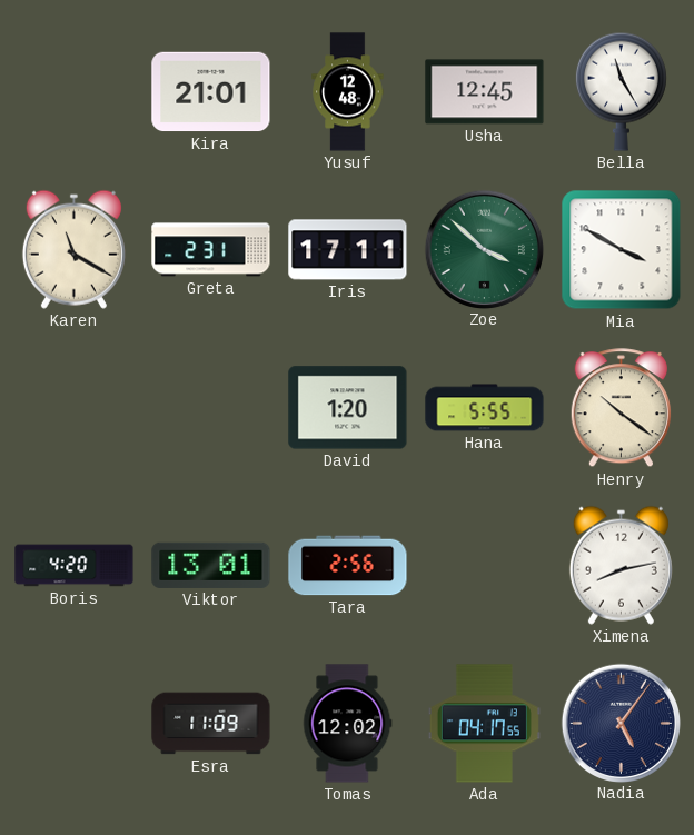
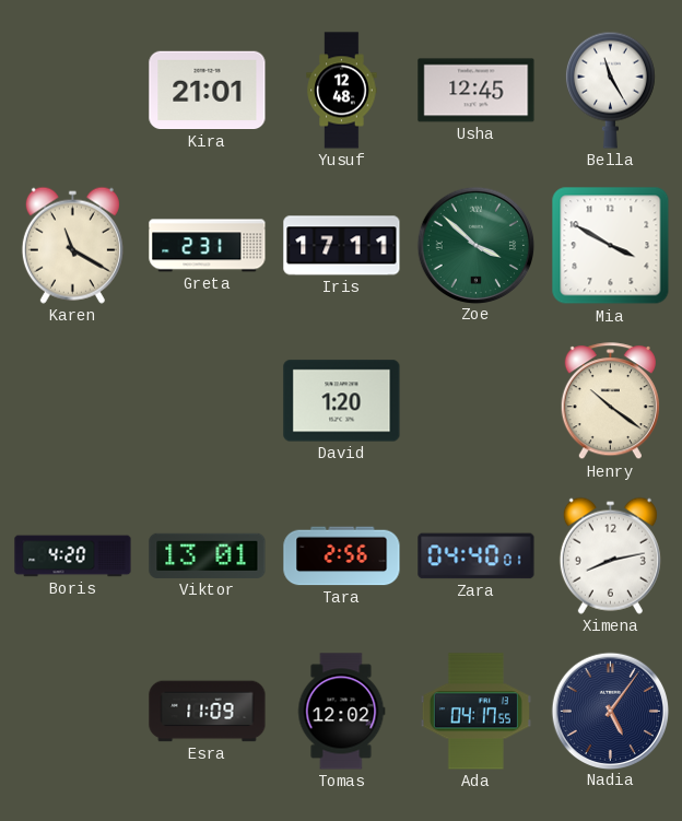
Hana: 5:55 -> none
Zara: none -> 04:40
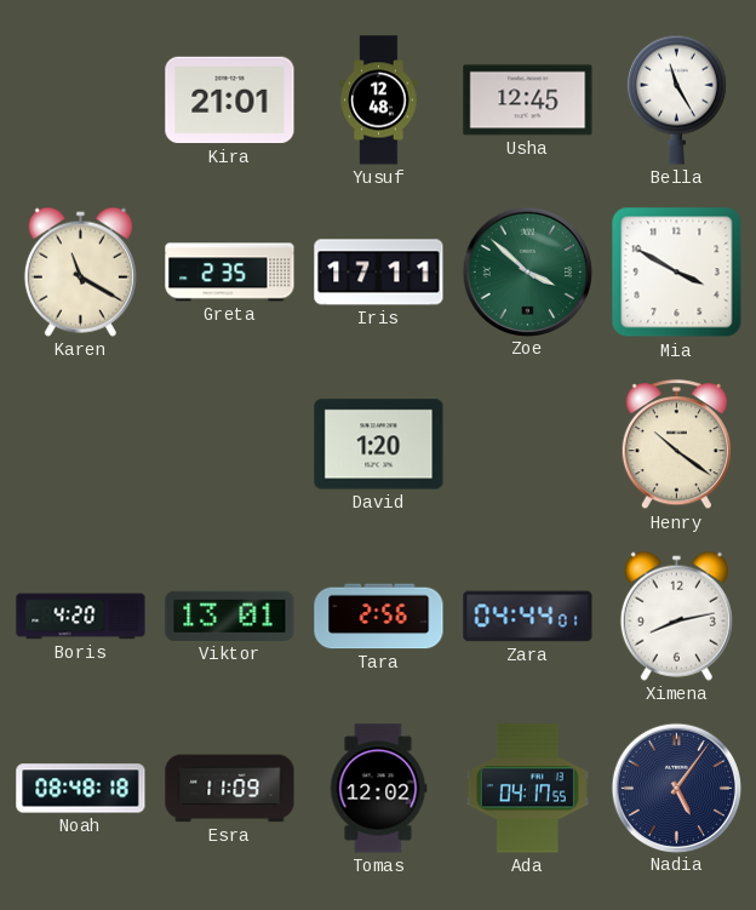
Greta: 2:31 -> 2:35
Zara: 04:40 -> 04:44
Noah: none -> 08:48
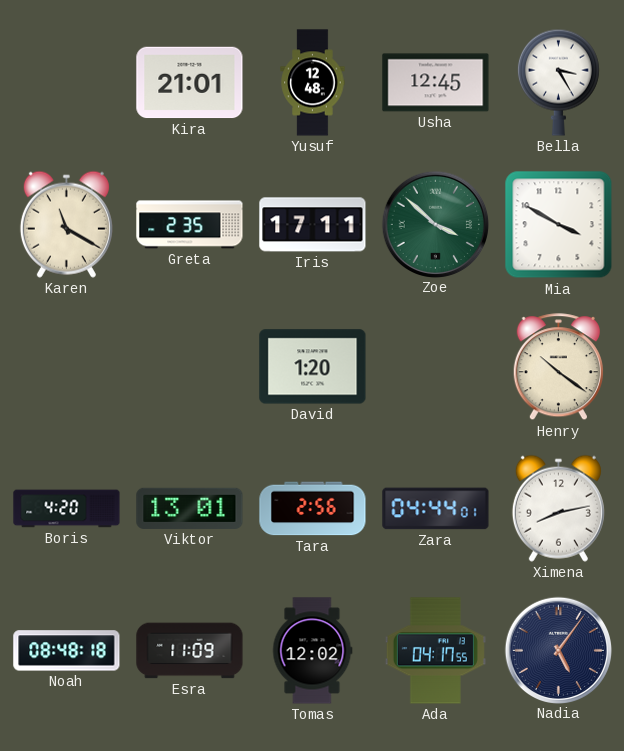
Bella: 11:25 -> 3:25
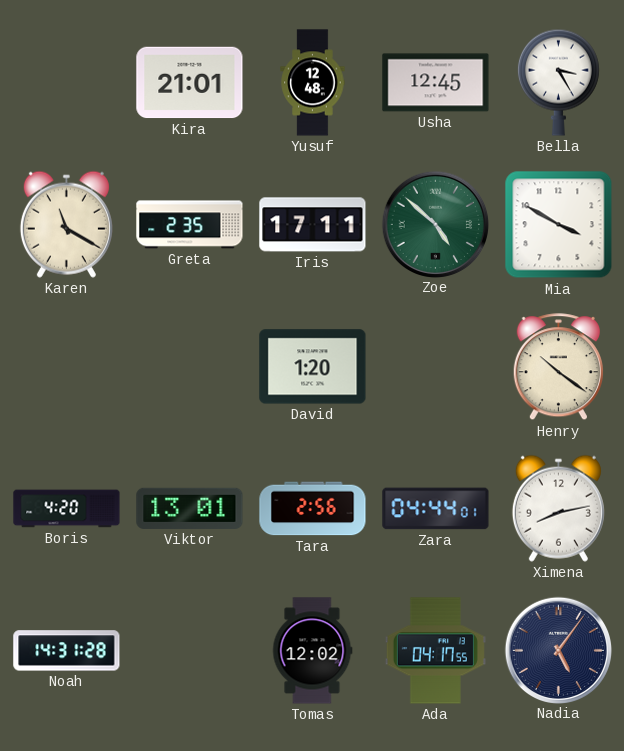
Zoe: 3:52 -> 4:52
Noah: 08:48 -> 14:31
Esra: 11:09 -> none
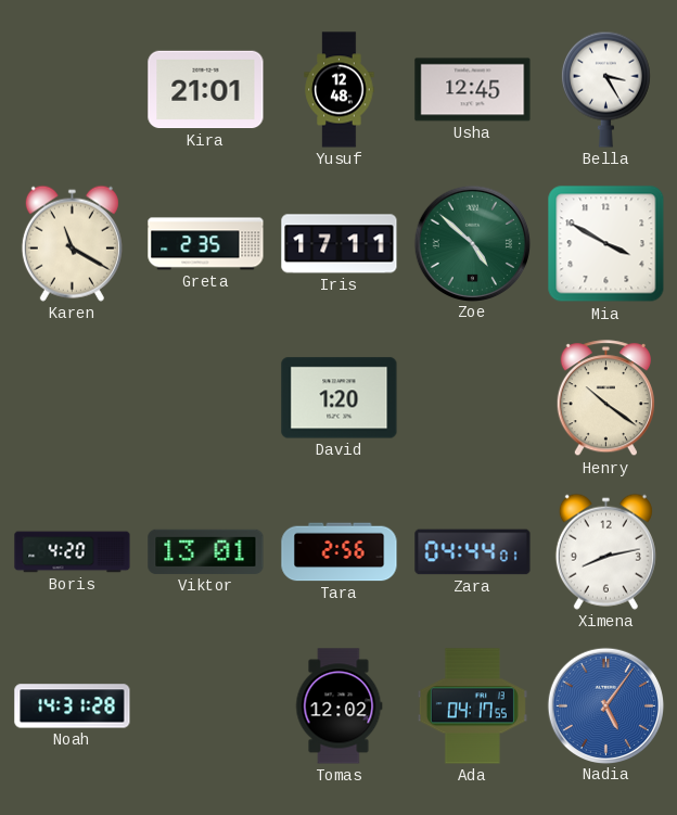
Nadia dial: navy -> blue
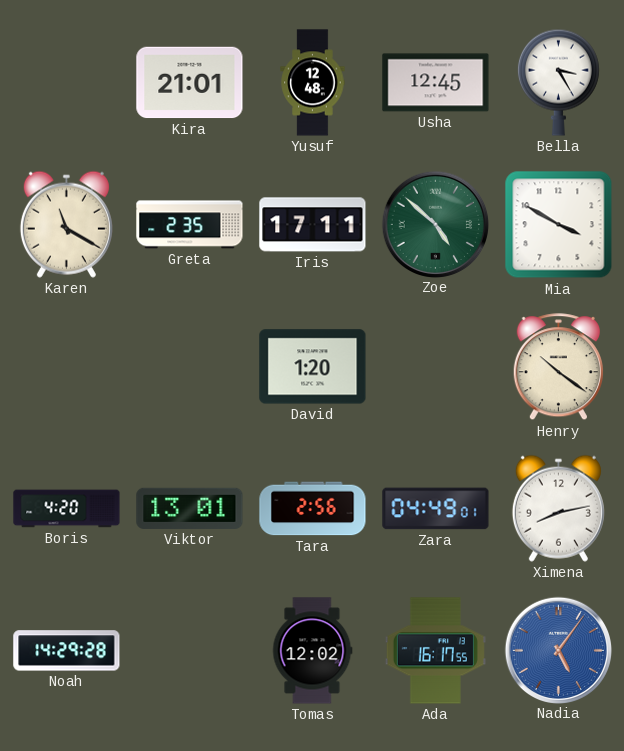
Zara: 04:44 -> 04:49
Noah: 14:31 -> 14:29
Ada: 04:17 -> 16:17
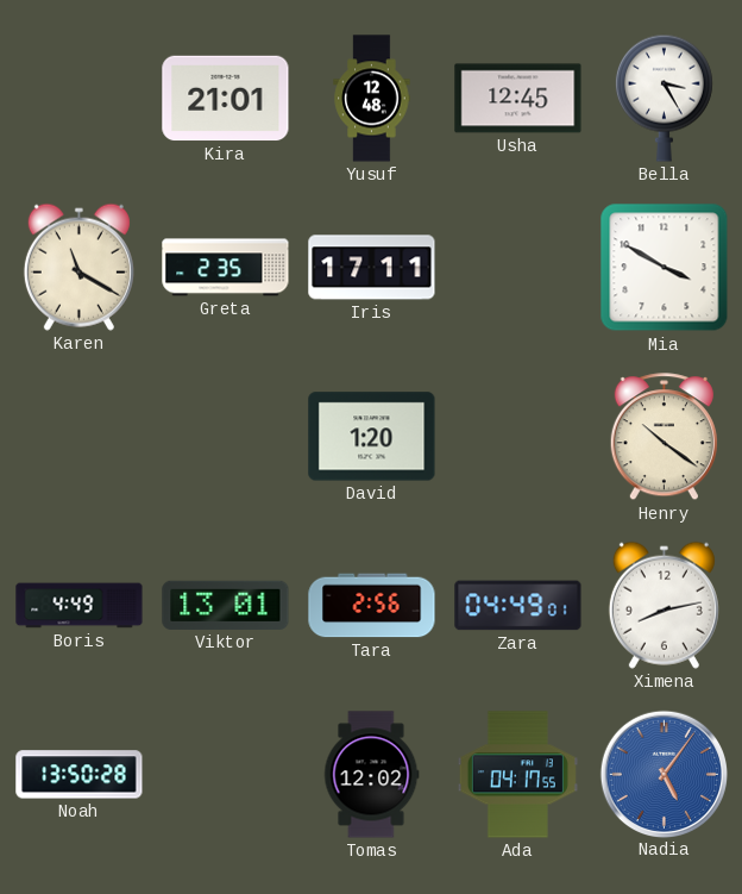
Zoe: 4:52 -> none
Boris: 4:20 -> 4:49
Noah: 14:29 -> 13:50
Ada: 16:17 -> 04:17
